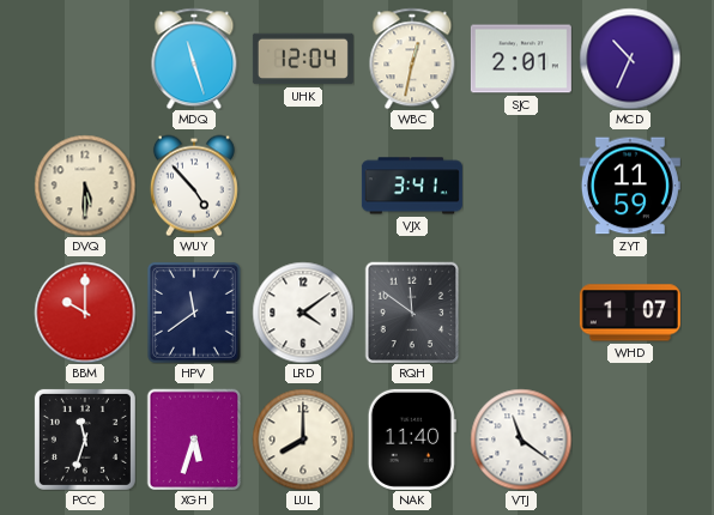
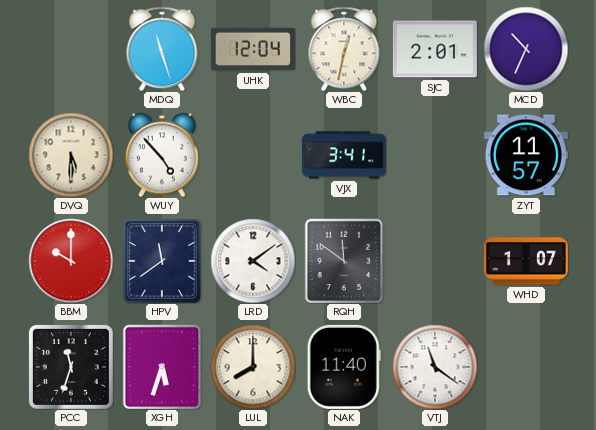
ZYT: 11:59 -> 11:57
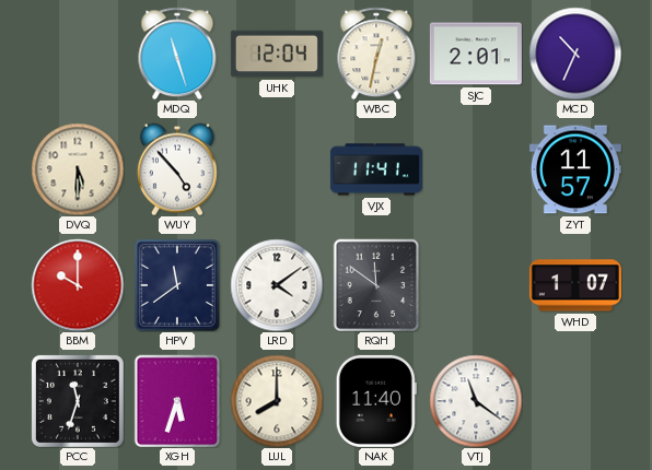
VJX: 3:41 -> 11:41
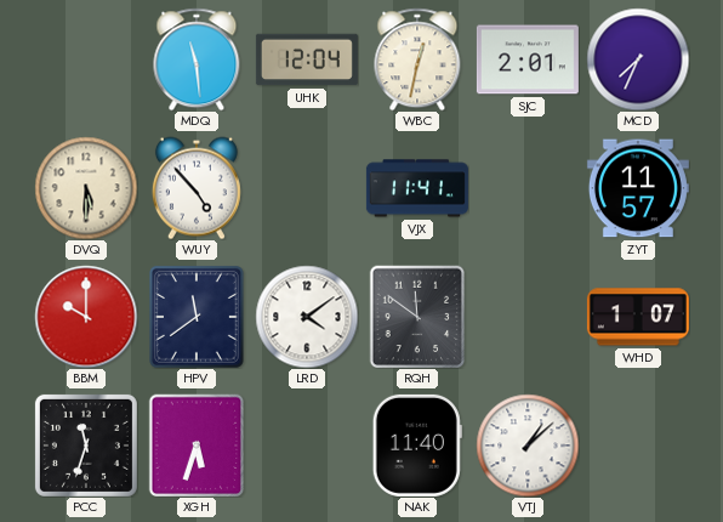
MDQ: 11:27 -> 11:29
MCD: 10:34 -> 7:34
LUL: 8:00 -> none
VTJ: 11:21 -> 1:08
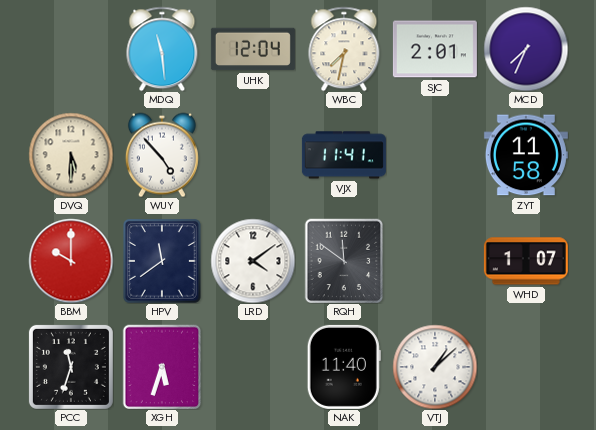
WBC: 12:32 -> 7:32
ZYT: 11:57 -> 11:58
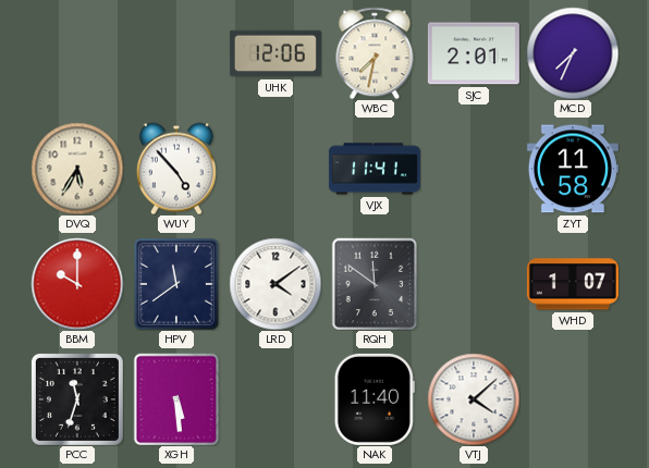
MDQ: 11:29 -> none
UHK: 12:04 -> 12:06
DVQ: 5:30 -> 5:35
XGH: 5:33 -> 5:29
VTJ: 1:08 -> 4:08
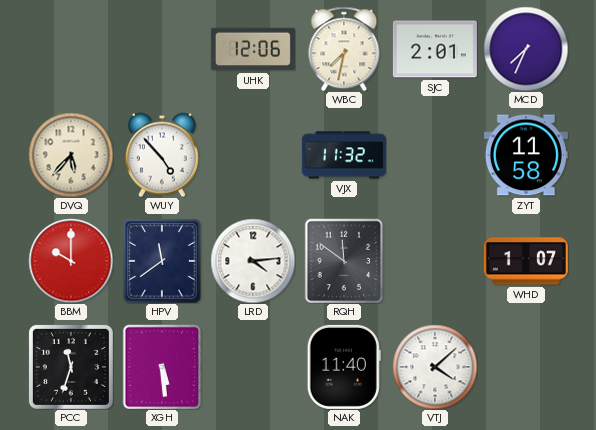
DVQ: 5:35 -> 5:37
VJX: 11:41 -> 11:32
LRD: 4:09 -> 4:14
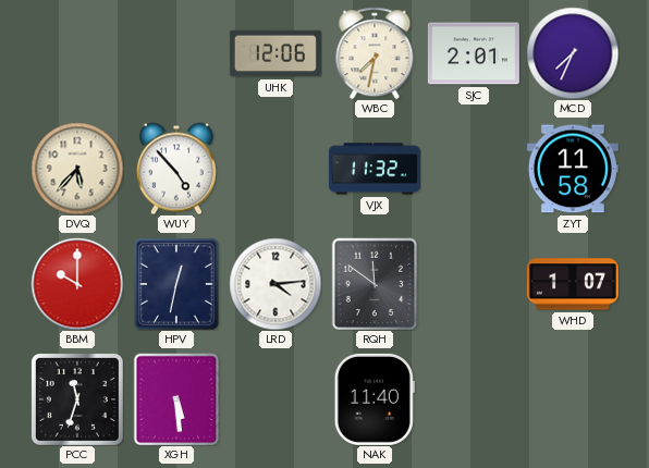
HPV: 11:39 -> 12:32
VTJ: 4:08 -> none
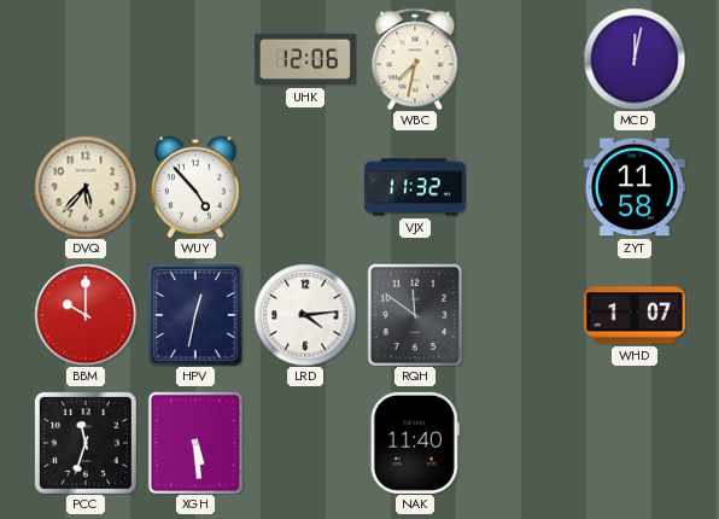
SJC: 2:01 -> none
MCD: 7:34 -> 12:02
